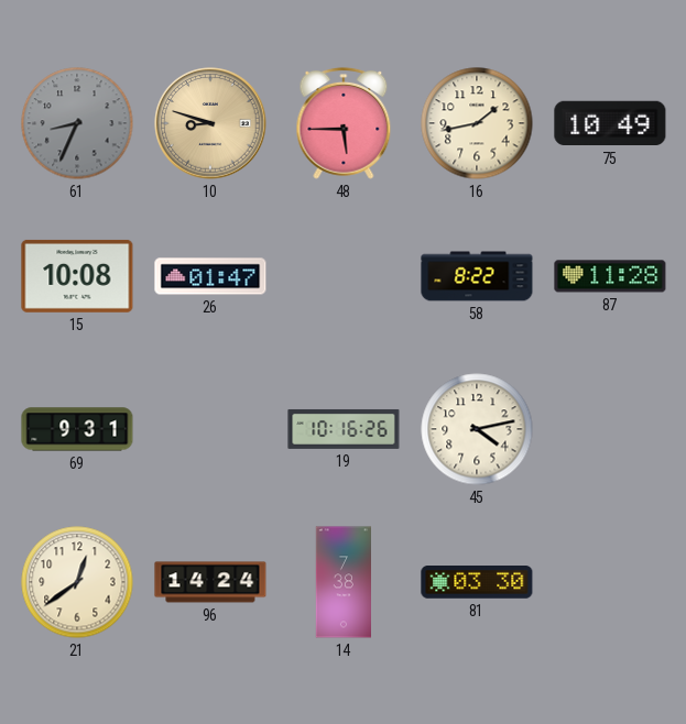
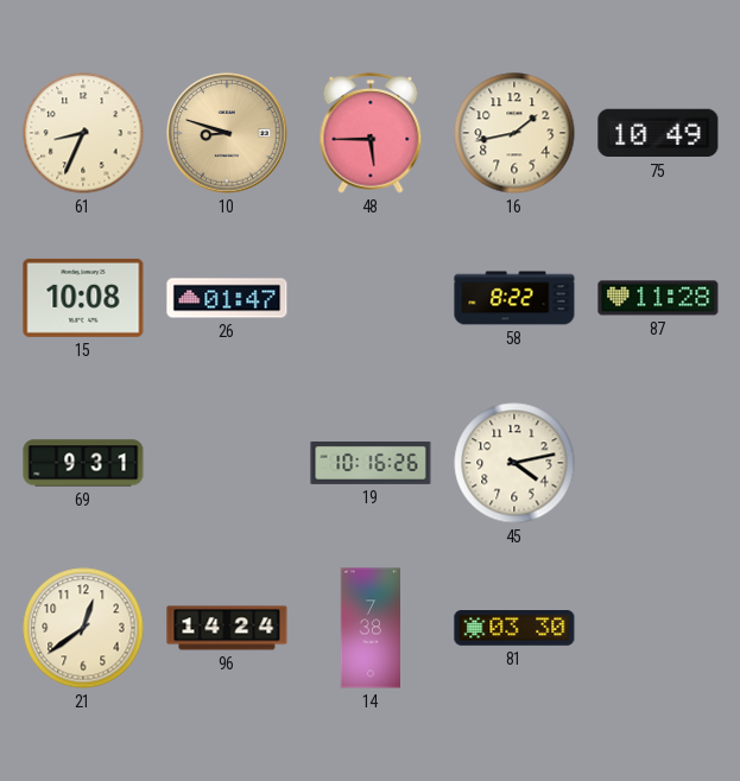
61 dial: grey -> cream
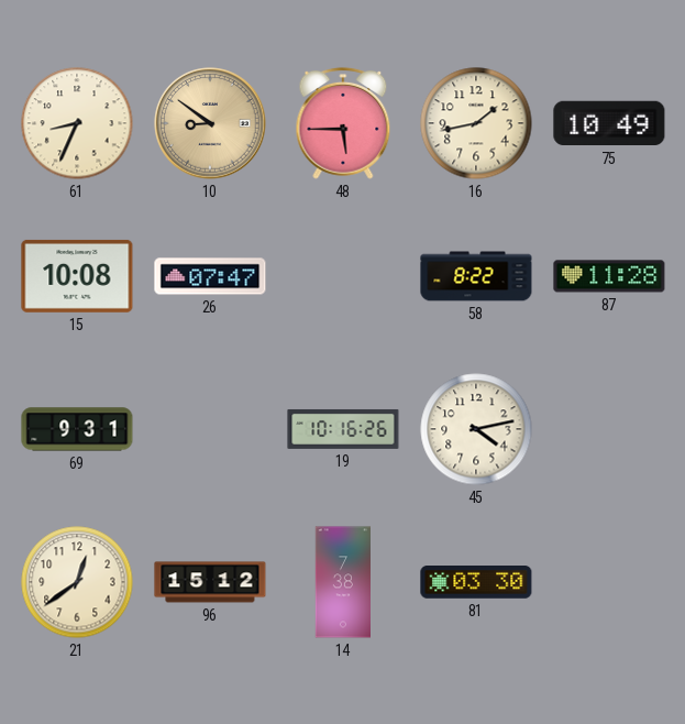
10: 8:48 -> 8:51
26: 01:47 -> 07:47
96: 14:24 -> 15:12
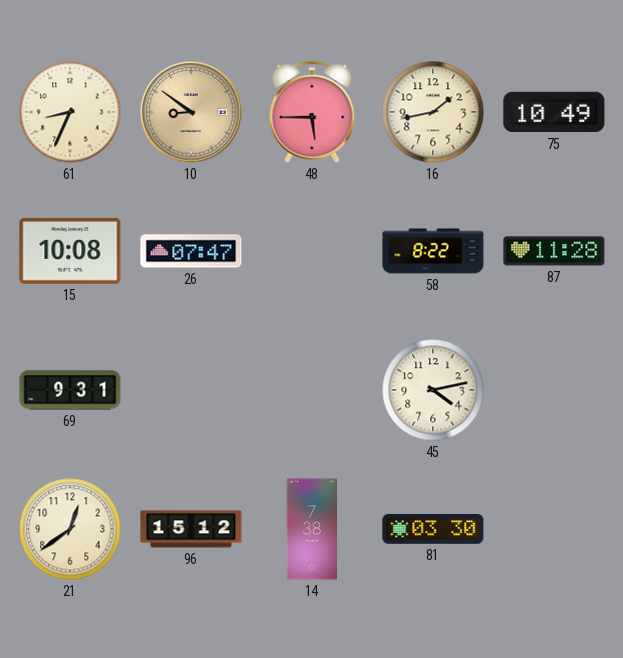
19: 10:16 -> none
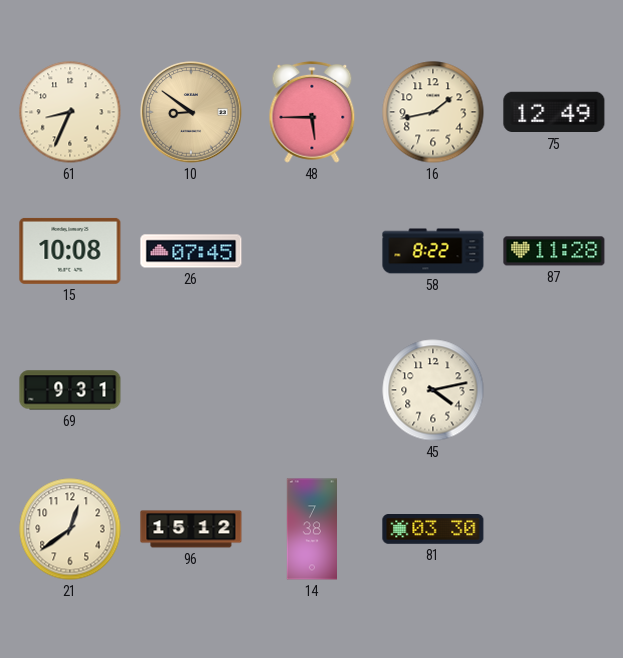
75: 10:49 -> 12:49
26: 07:47 -> 07:45
